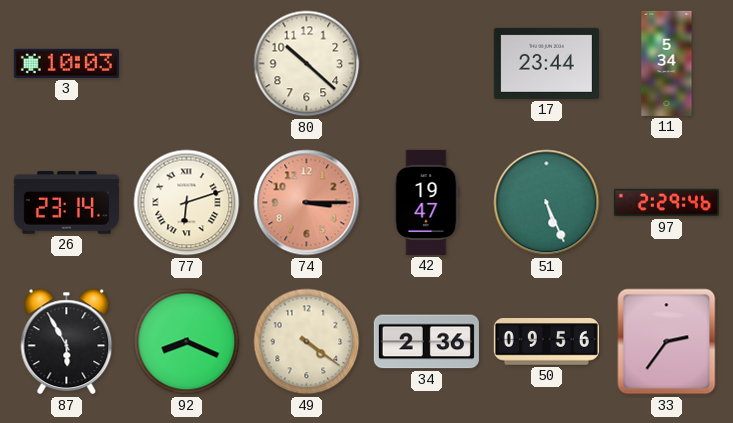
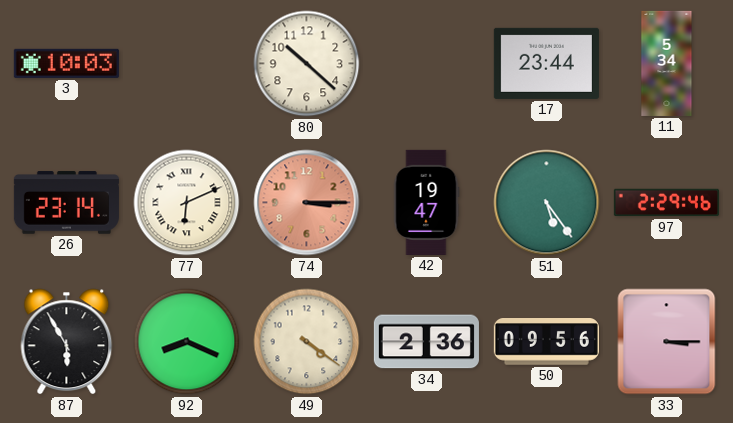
77: 6:12 -> 6:11
51: 5:26 -> 5:24
33: 2:36 -> 3:15
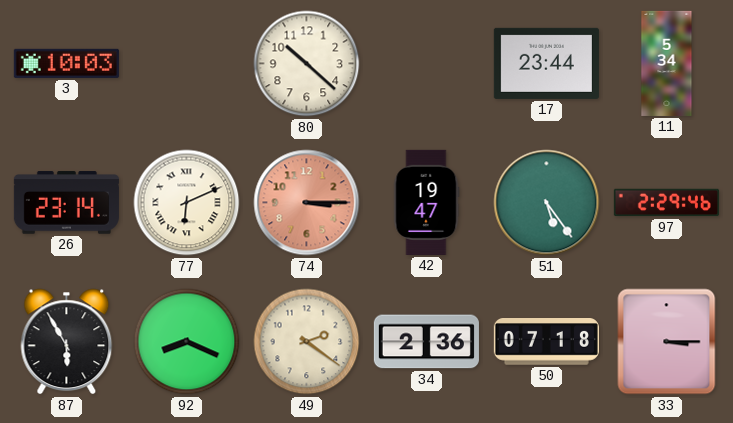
49: 4:21 -> 2:21
50: 09:56 -> 07:18
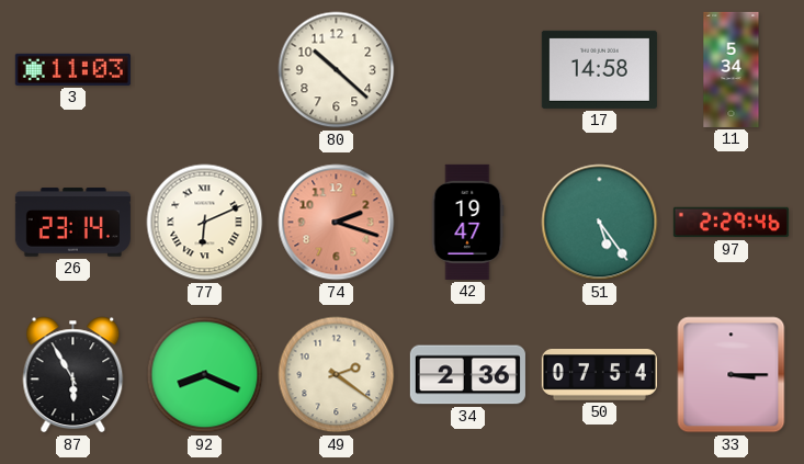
3: 10:03 -> 11:03
17: 23:44 -> 14:58
74: 3:15 -> 2:18
50: 07:18 -> 07:54
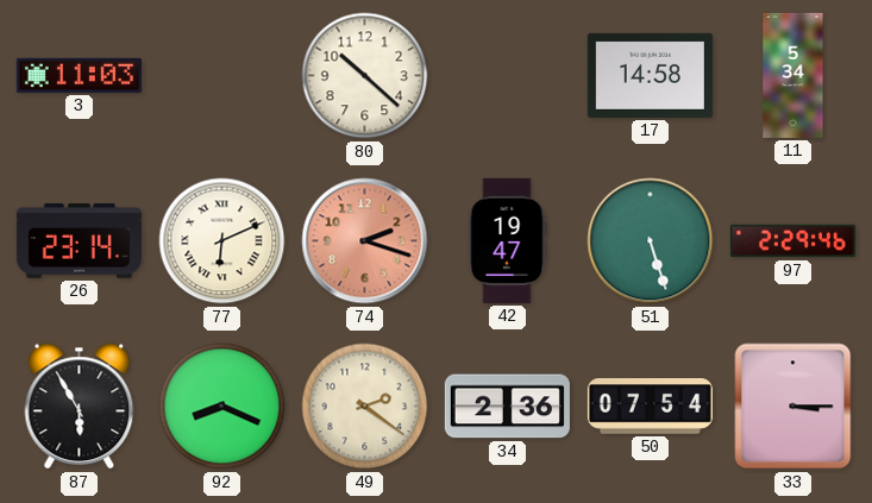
51: 5:24 -> 5:27
